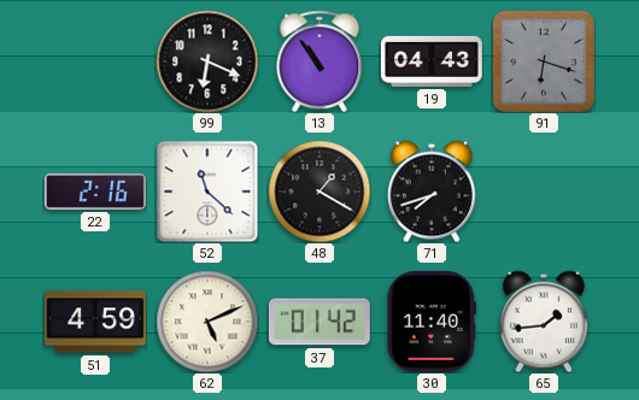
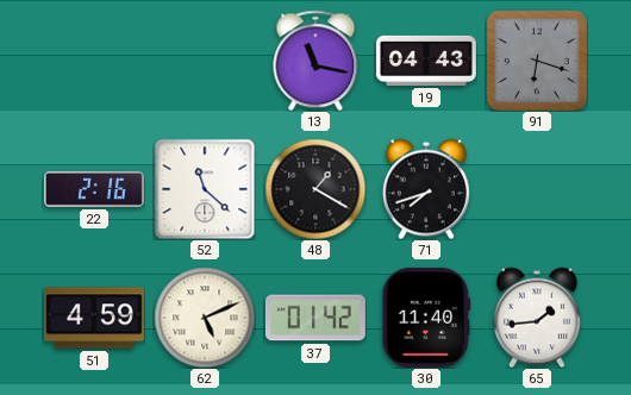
99: 6:19 -> none
13: 10:54 -> 11:17
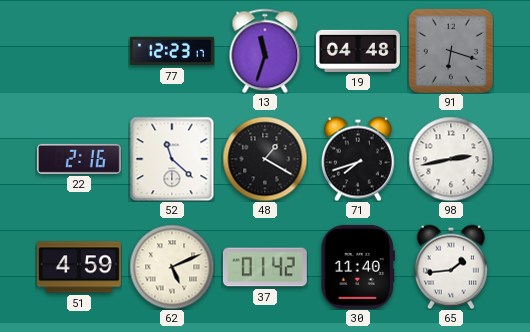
77: none -> 12:23
13: 11:17 -> 11:33
19: 04:43 -> 04:48
98: none -> 2:43
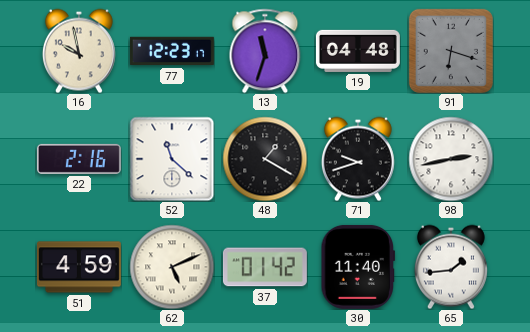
16: none -> 9:58
71: 7:42 -> 9:42
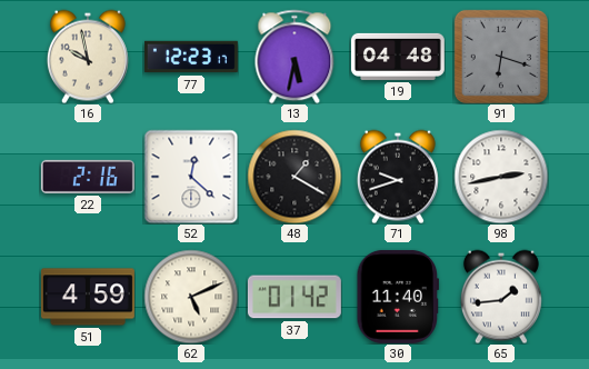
13: 11:33 -> 5:32
52: 11:22 -> 12:22
